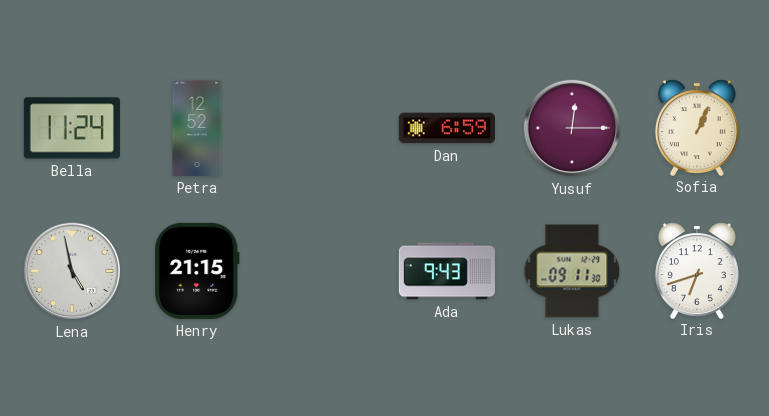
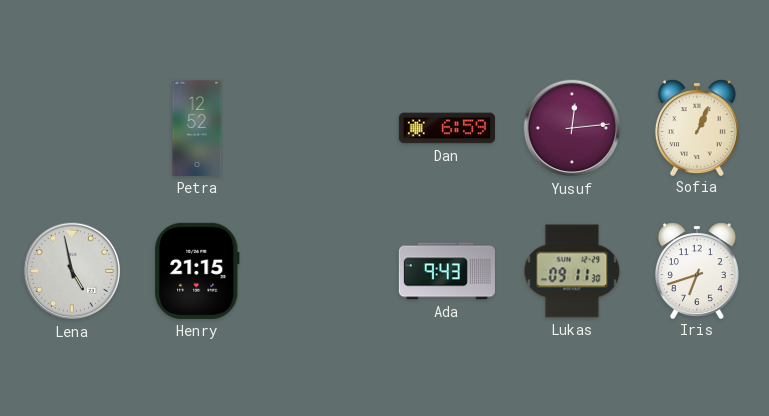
Bella: 11:24 -> none
Yusuf: 12:15 -> 12:14
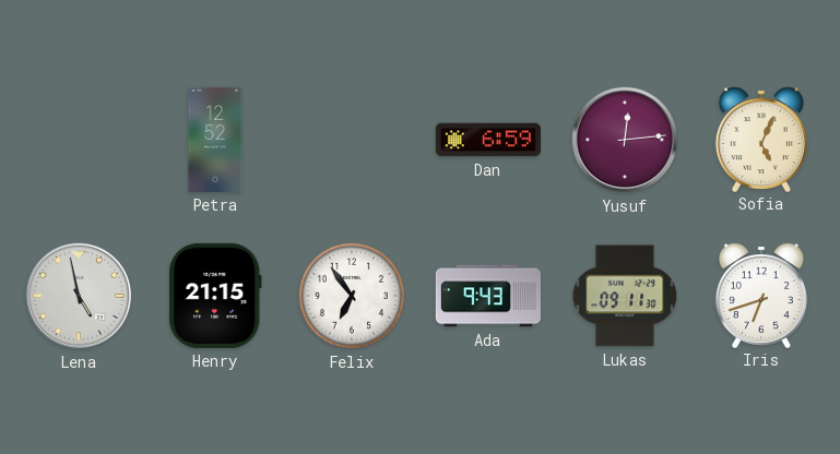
Sofia: 1:04 -> 5:04
Felix: none -> 6:54
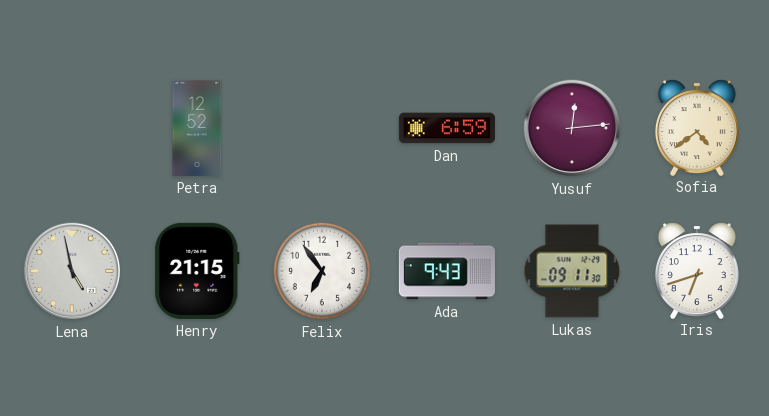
Sofia: 5:04 -> 4:39
